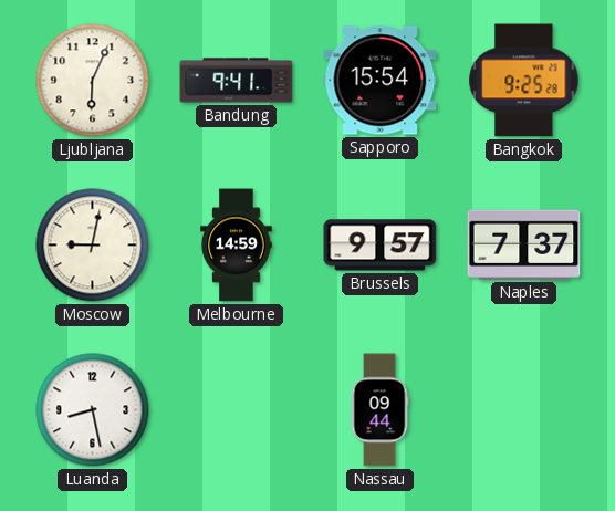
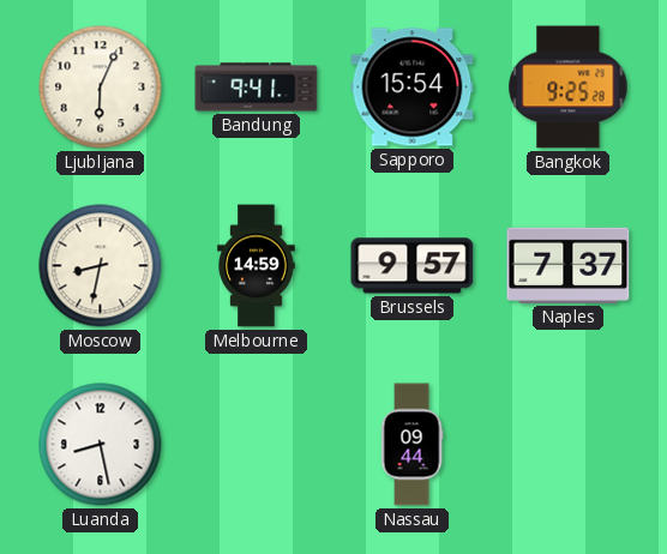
Moscow: 9:02 -> 8:32
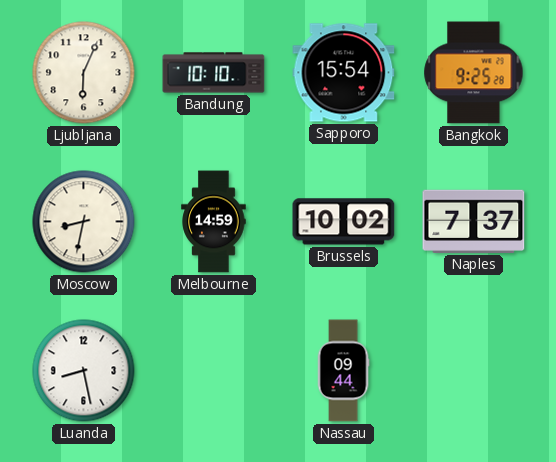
Bandung: 9:41 -> 10:10
Brussels: 9:57 -> 10:02
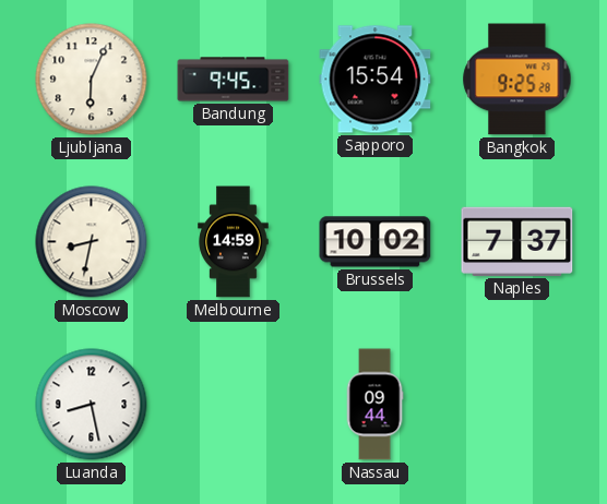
Bandung: 10:10 -> 9:45
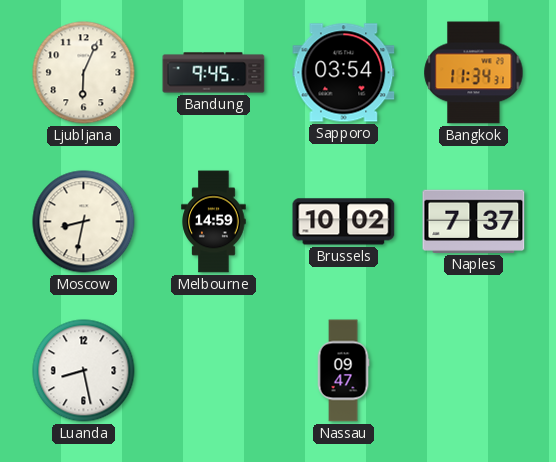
Sapporo: 15:54 -> 03:54
Bangkok: 9:25 -> 11:34
Nassau: 09:44 -> 09:47
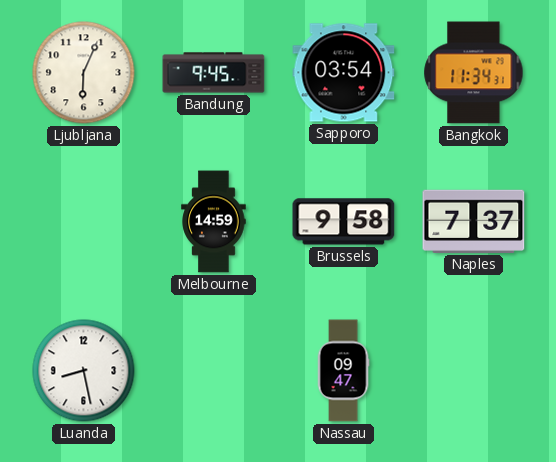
Moscow: 8:32 -> none
Brussels: 10:02 -> 9:58
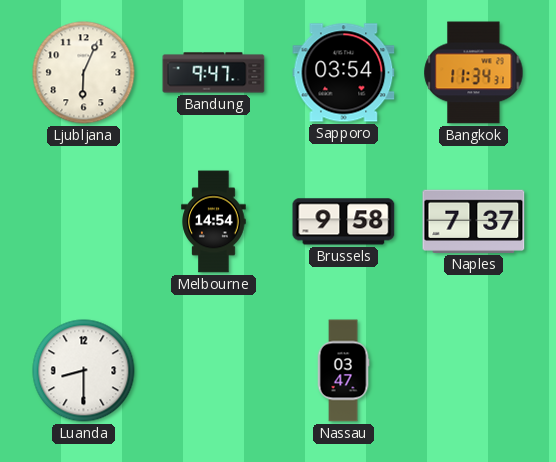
Bandung: 9:45 -> 9:47
Melbourne: 14:59 -> 14:54
Luanda: 8:28 -> 8:30
Nassau: 09:47 -> 03:47
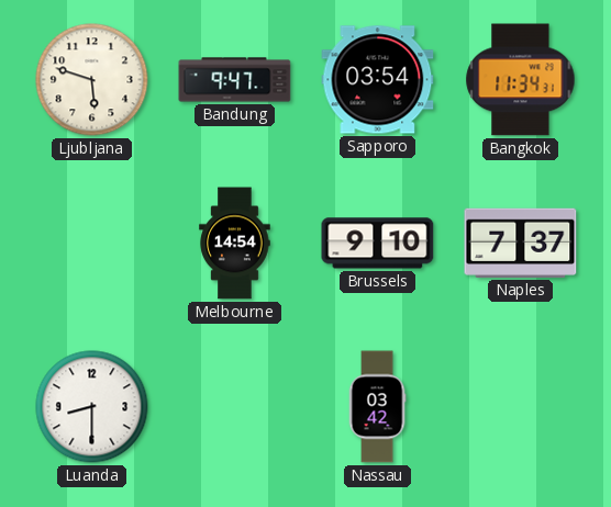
Ljubljana: 6:04 -> 5:48
Brussels: 9:58 -> 9:10
Nassau: 03:47 -> 03:42
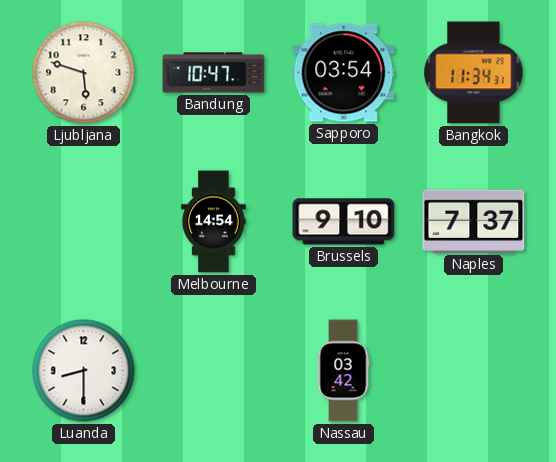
Bandung: 9:47 -> 10:47
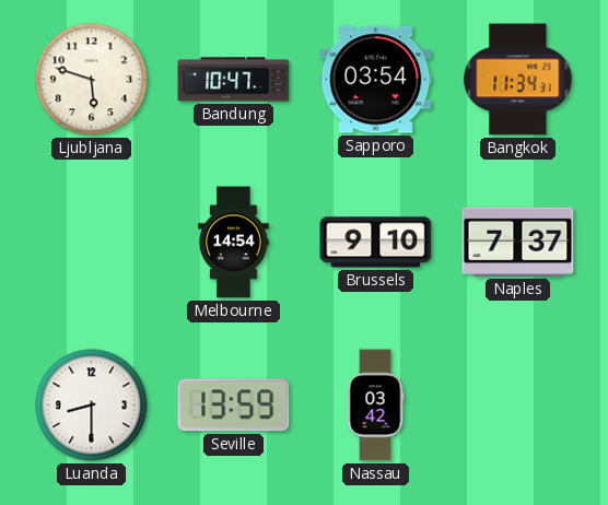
Seville: none -> 13:59
